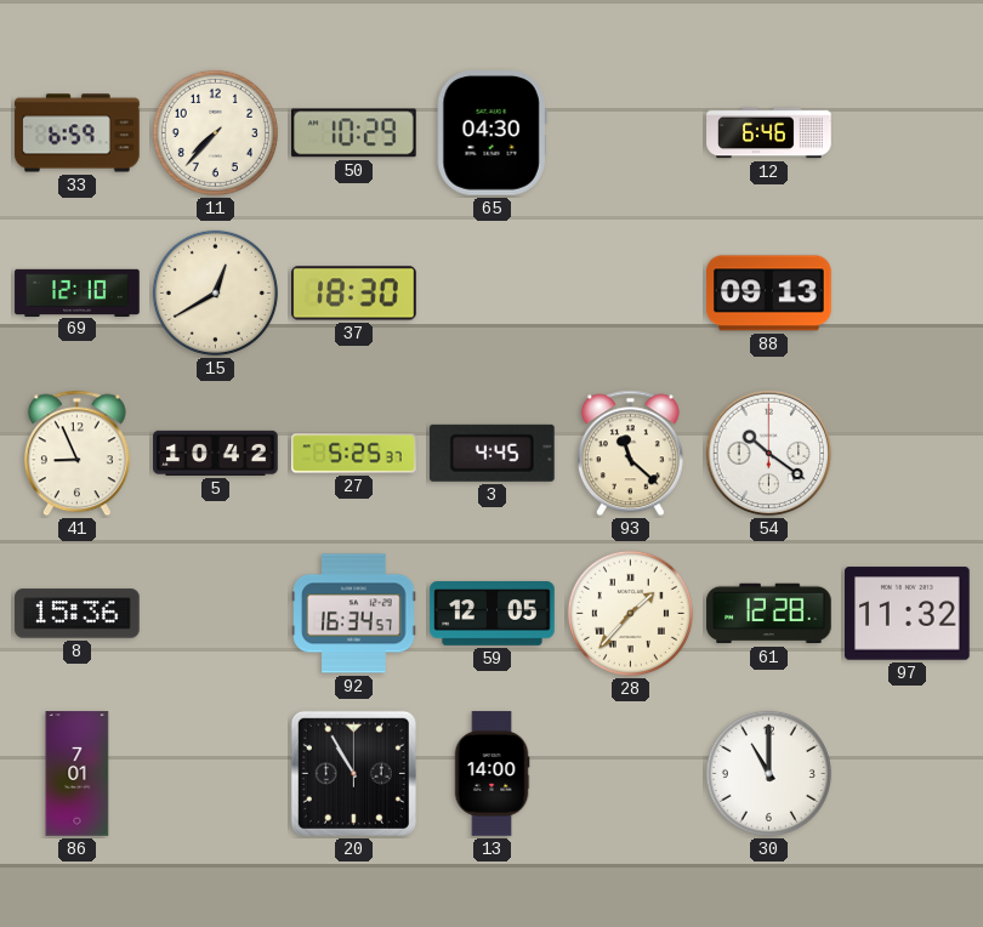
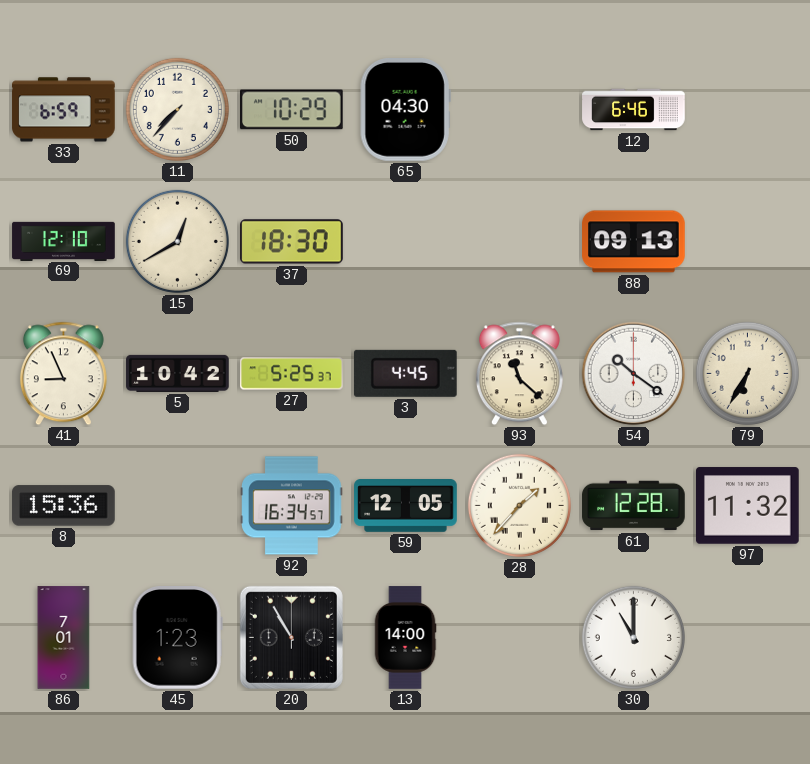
79: none -> 6:35
45: none -> 1:23
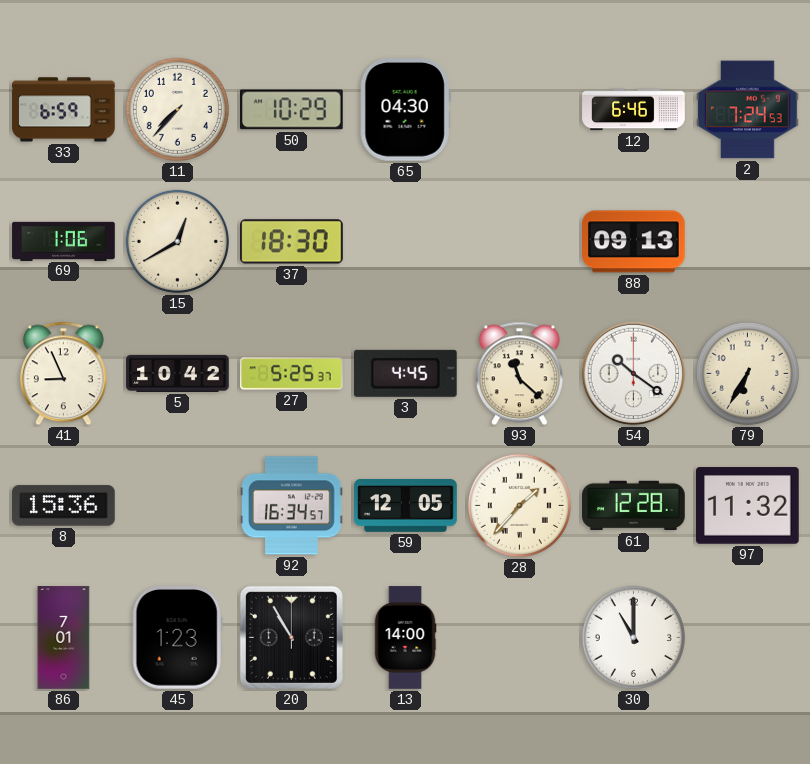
2: none -> 7:24
69: 12:10 -> 1:06
